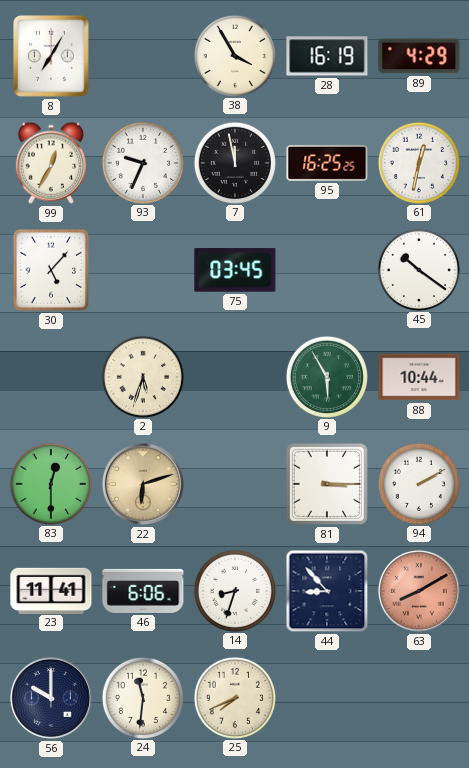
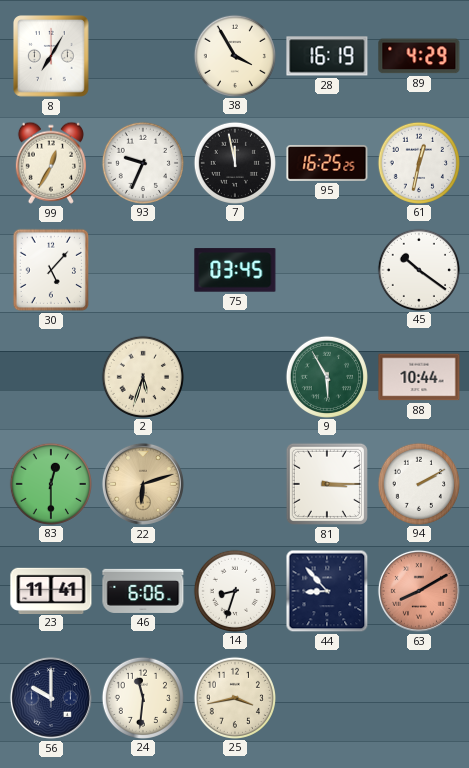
25: 7:41 -> 3:43
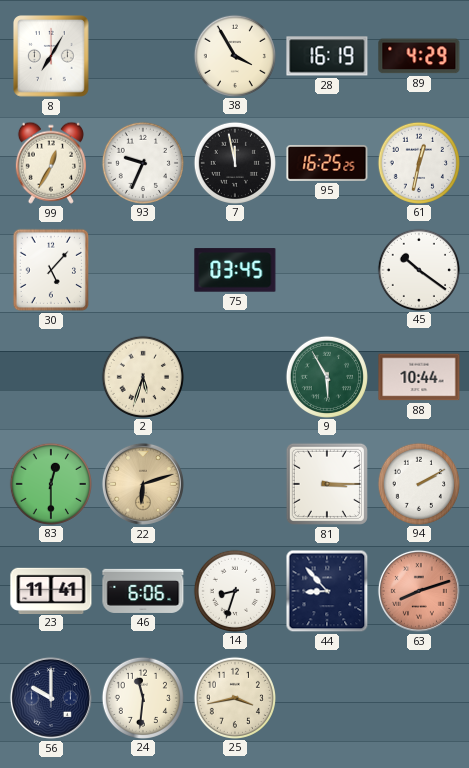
63: 8:10 -> 8:12
